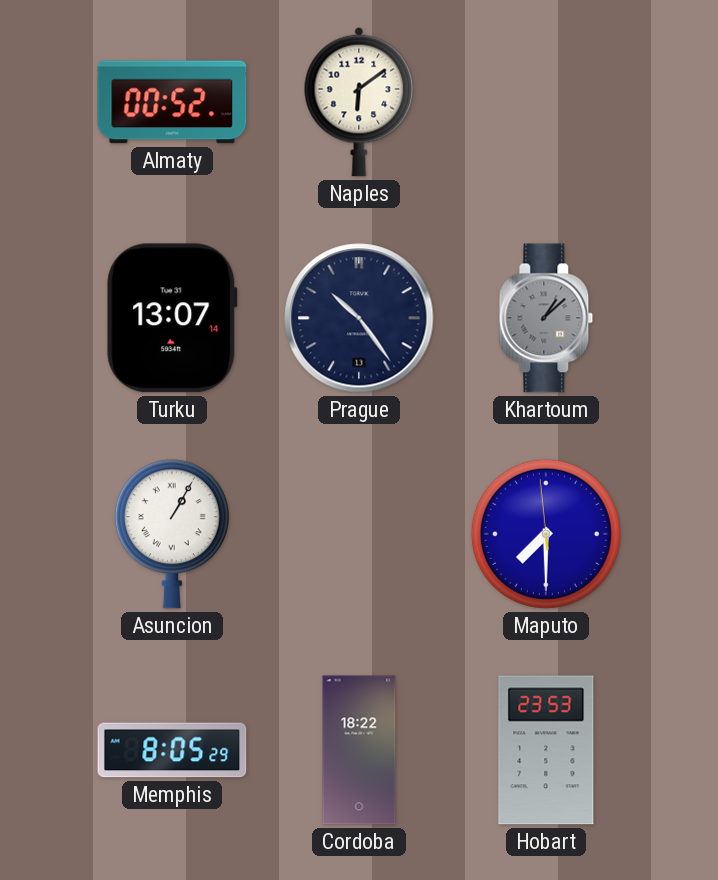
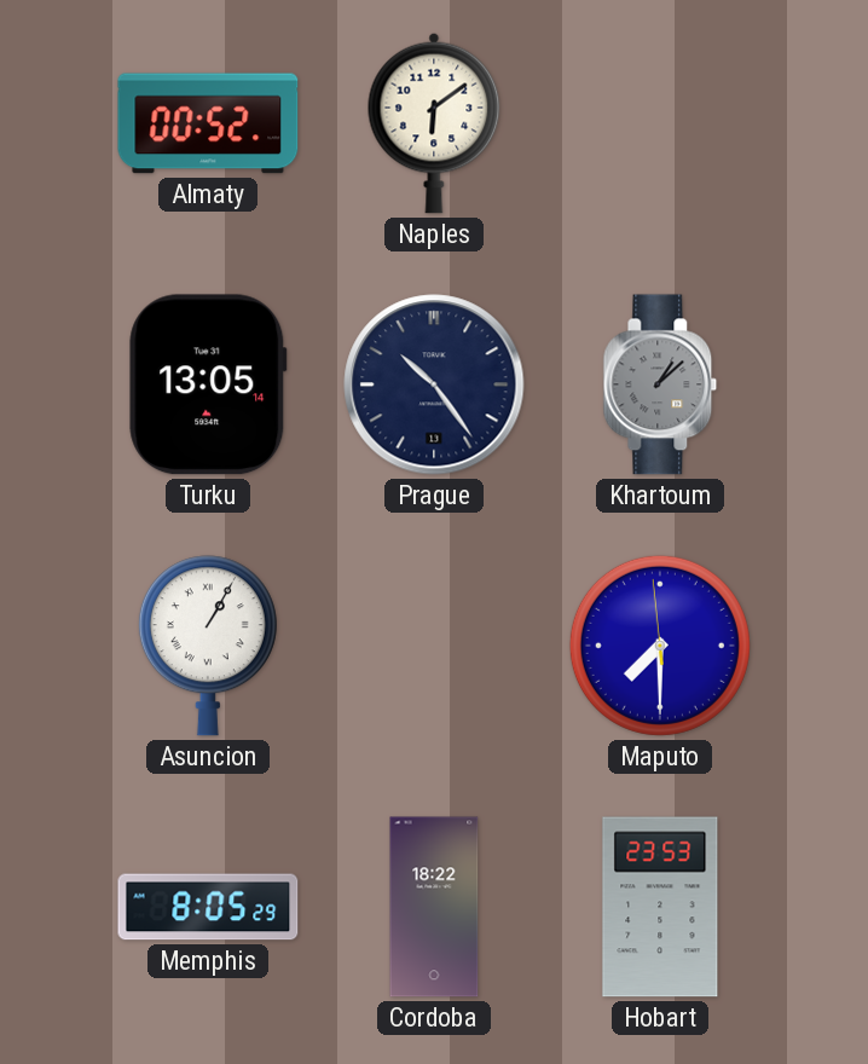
Turku: 13:07 -> 13:05
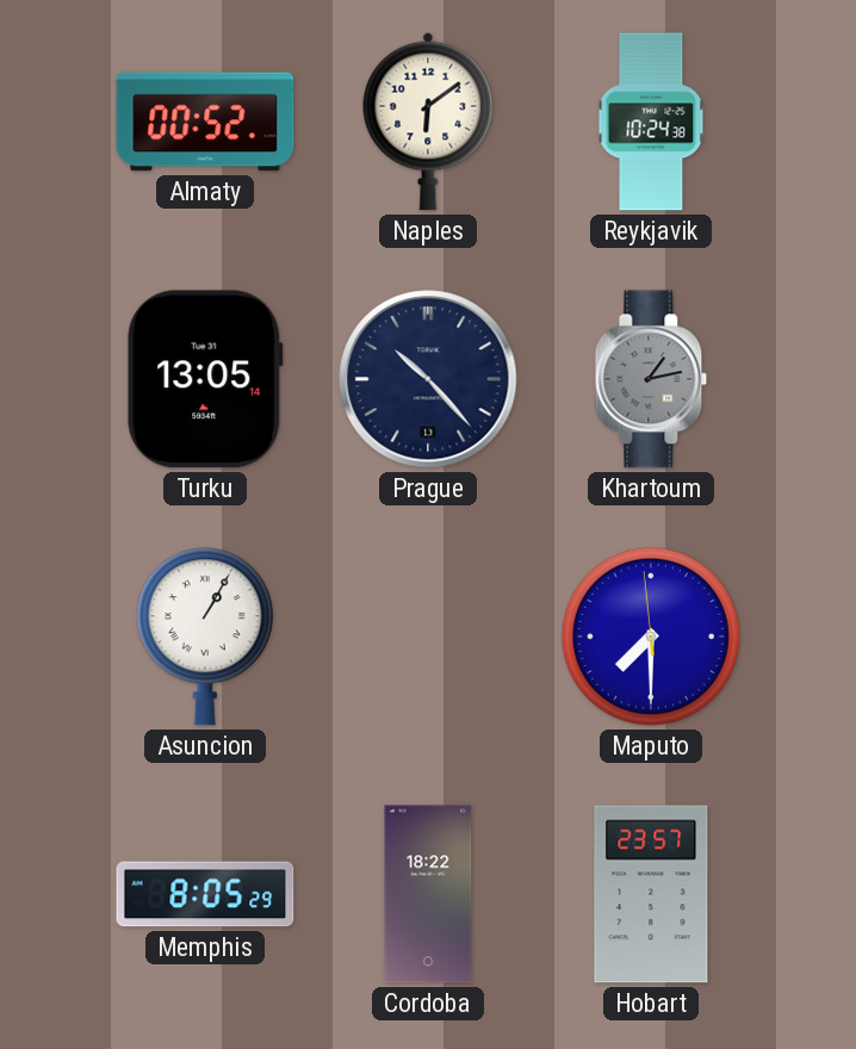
Reykjavik: none -> 10:24
Prague: 10:24 -> 10:23
Khartoum: 1:08 -> 1:13
Hobart: 23:53 -> 23:57
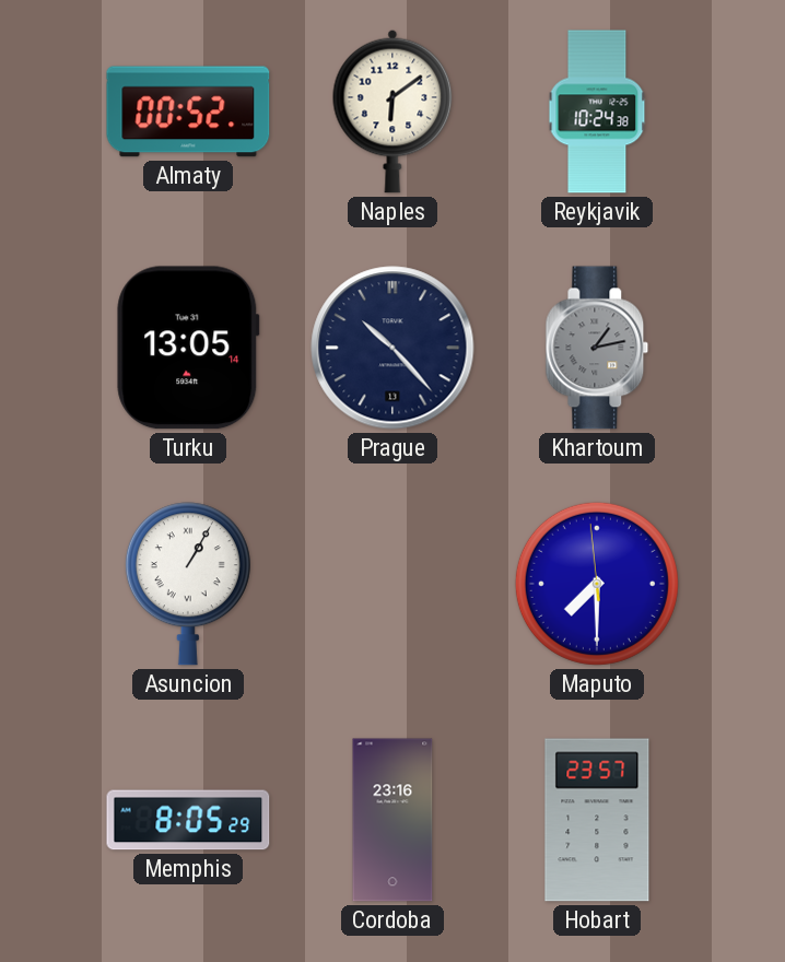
Cordoba: 18:22 -> 23:16
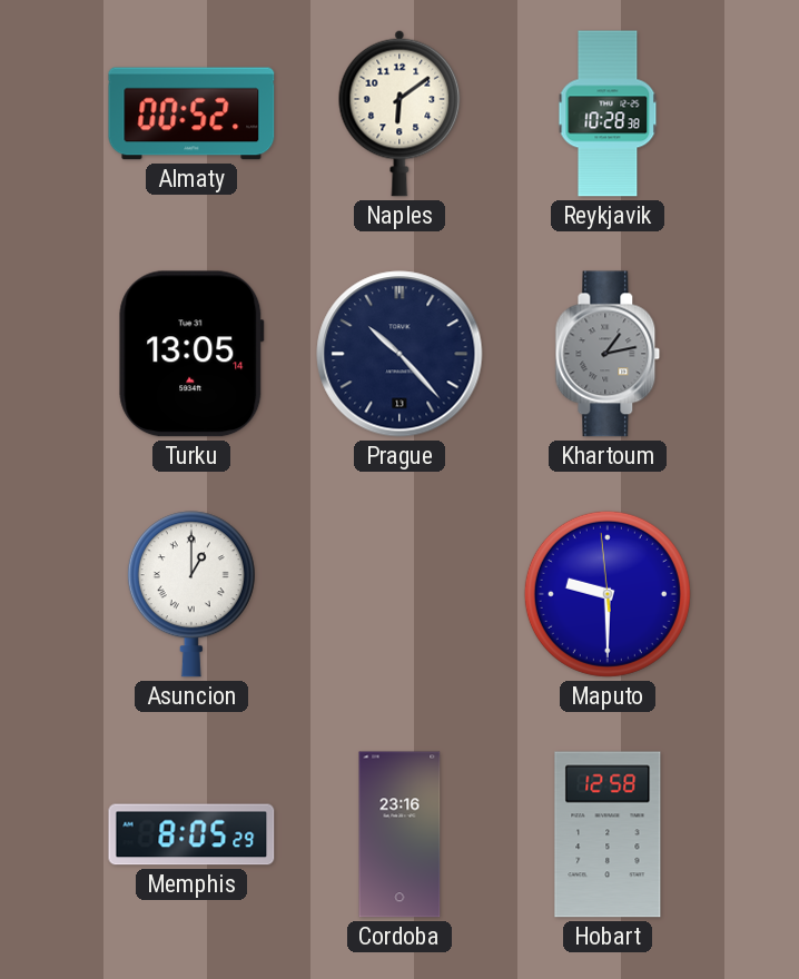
Reykjavik: 10:24 -> 10:28
Asuncion: 1:05 -> 1:00
Maputo: 7:29 -> 9:29
Hobart: 23:57 -> 12:58
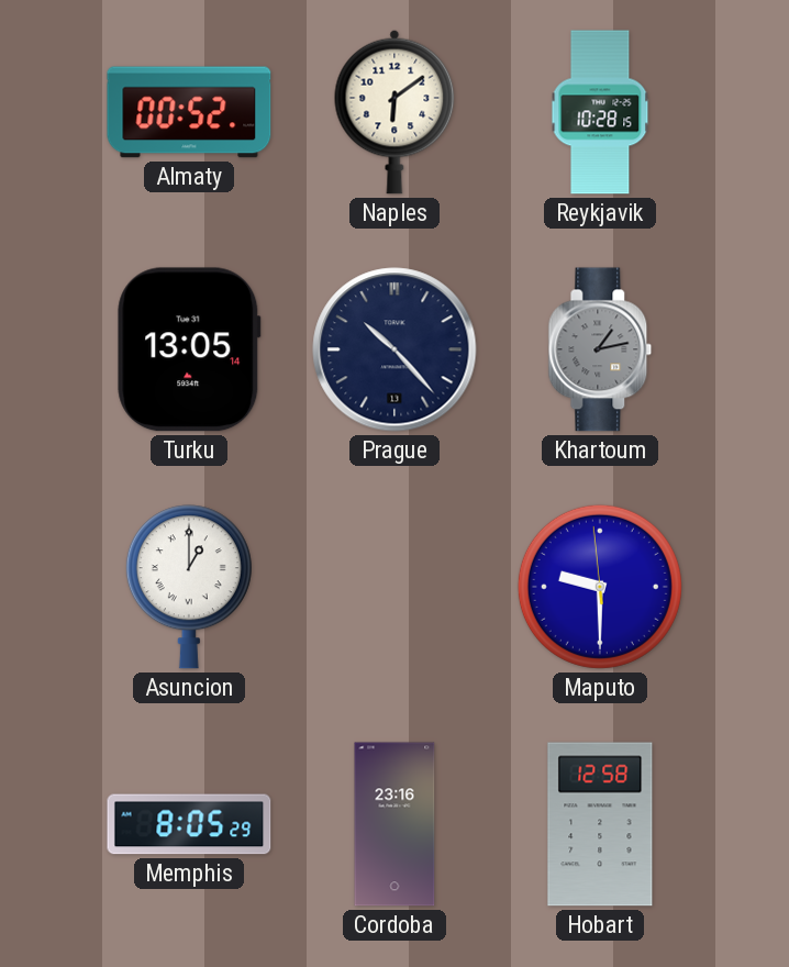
Reykjavik: 10:28:38 -> 10:28:15
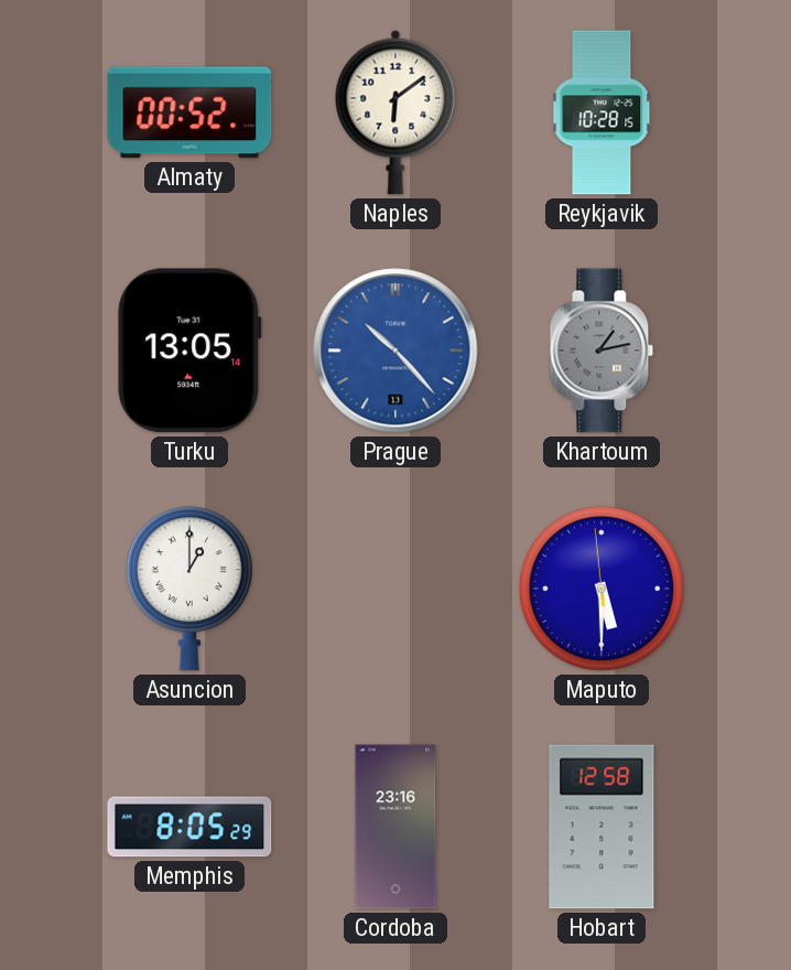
Prague dial: navy -> blue
Maputo: 9:29 -> 5:29
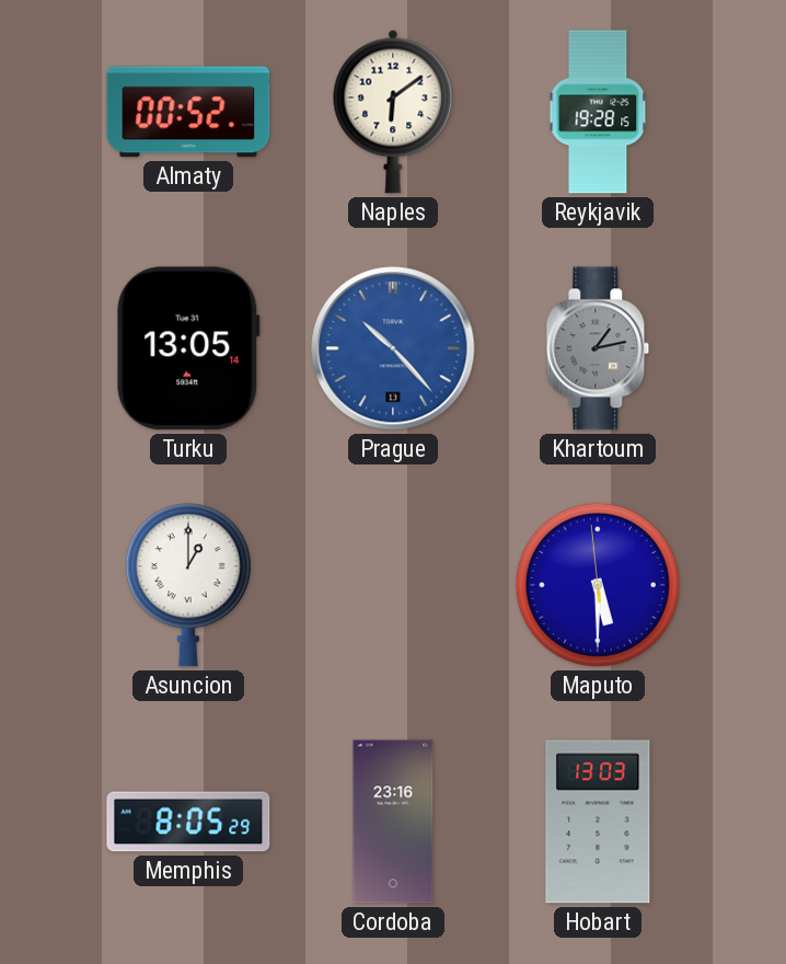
Reykjavik: 10:28 -> 19:28
Hobart: 12:58 -> 13:03
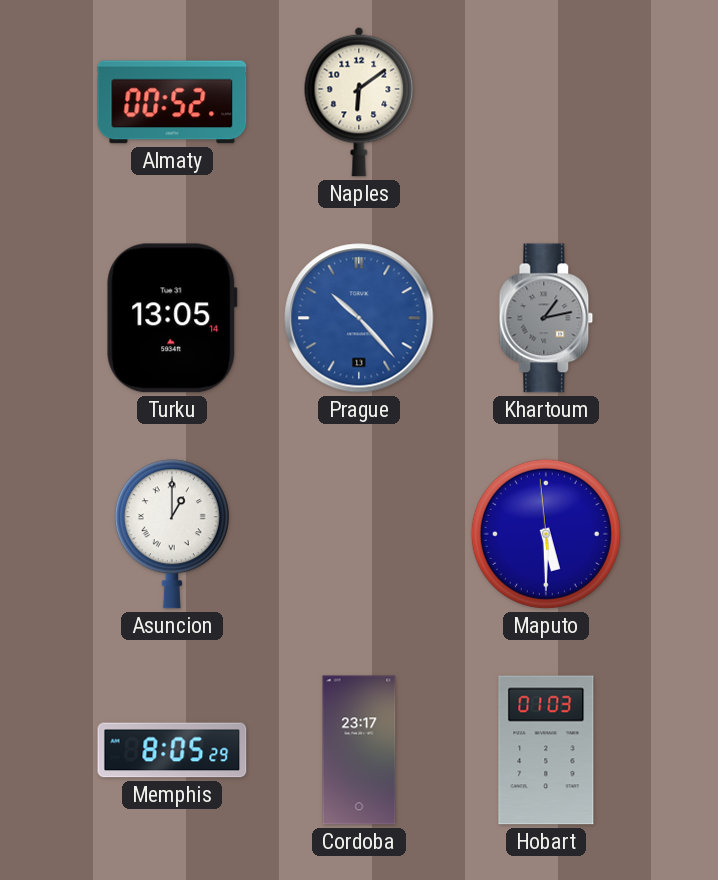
Reykjavik: 19:28 -> none
Cordoba: 23:16 -> 23:17
Hobart: 13:03 -> 01:03
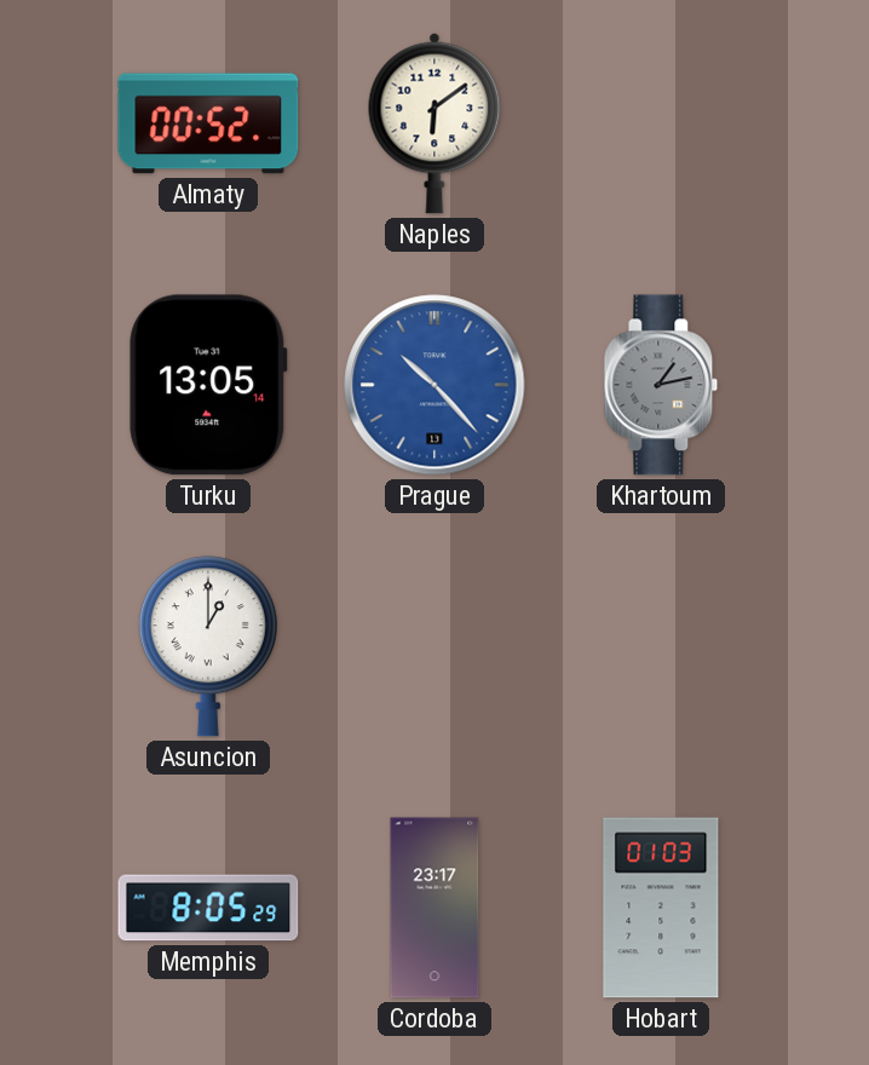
Maputo: 5:29 -> none
